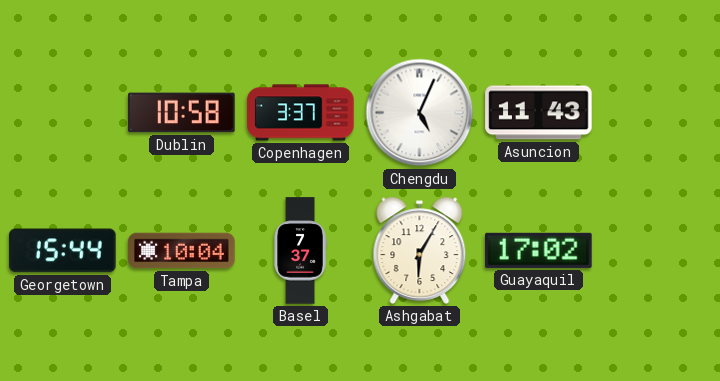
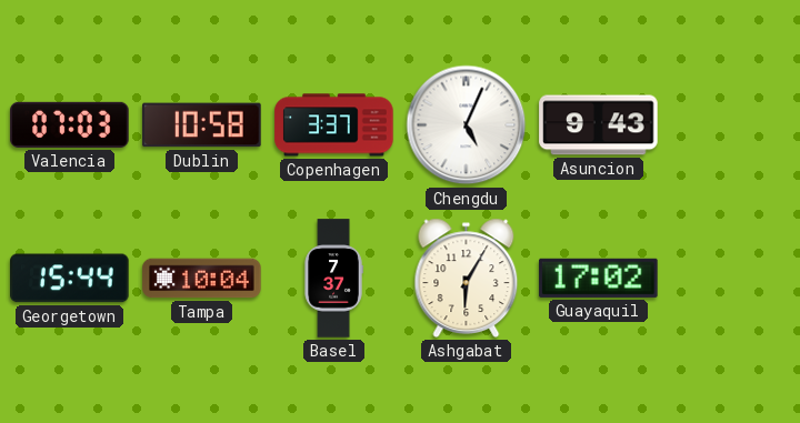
Valencia: none -> 07:03
Asuncion: 11:43 -> 9:43
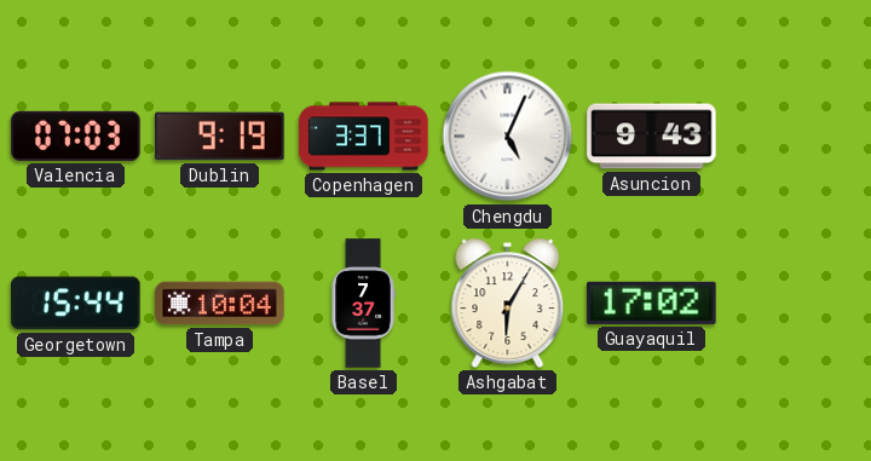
Dublin: 10:58 -> 9:19
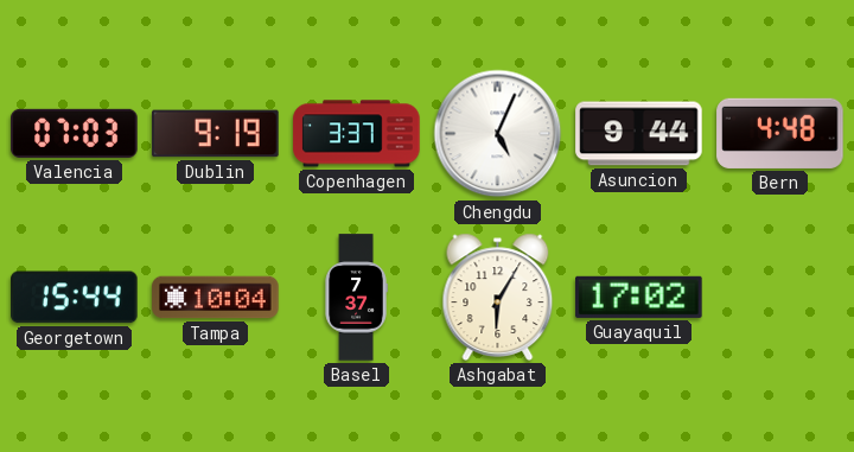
Asuncion: 9:43 -> 9:44
Bern: none -> 4:48
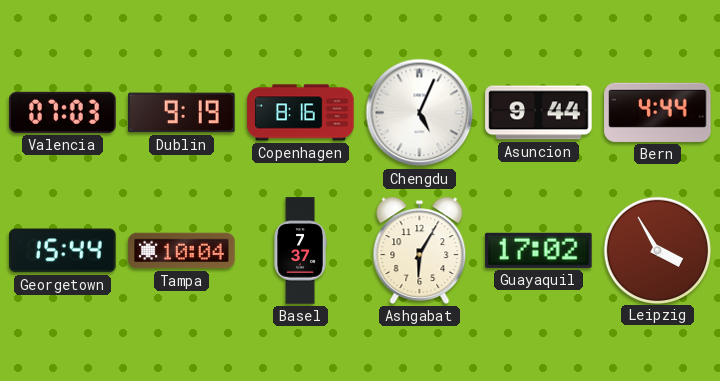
Copenhagen: 3:37 -> 8:16
Bern: 4:48 -> 4:44
Leipzig: none -> 3:55
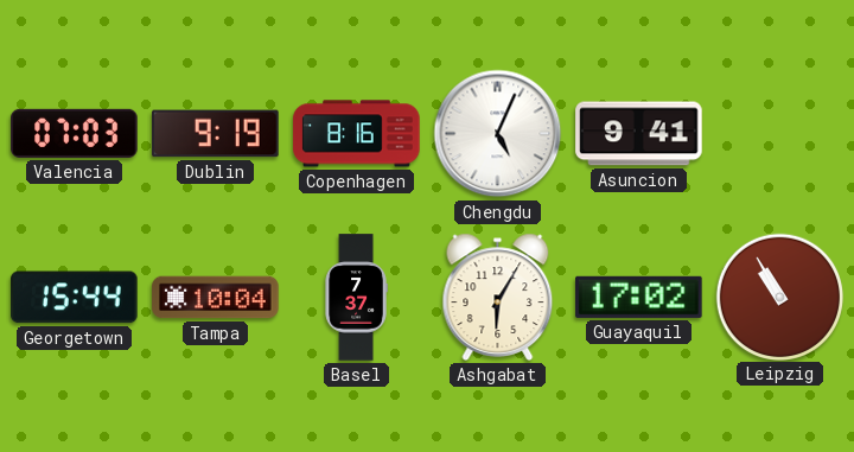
Asuncion: 9:44 -> 9:41
Bern: 4:44 -> none
Leipzig: 3:55 -> 10:55
